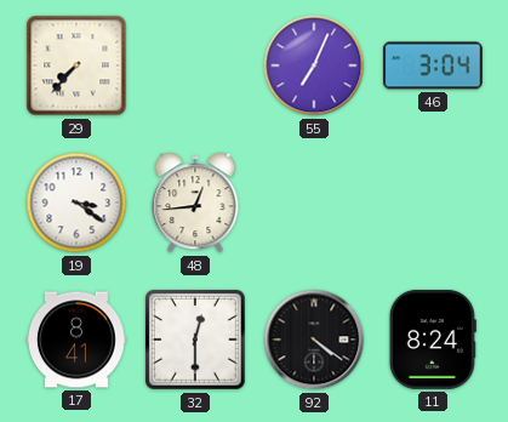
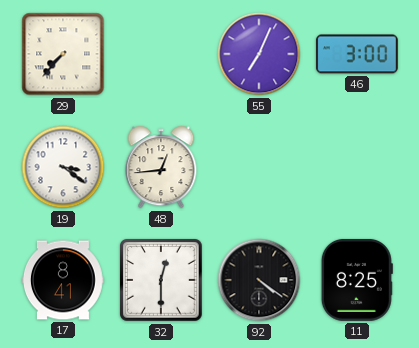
46: 3:04 -> 3:00
11: 8:24 -> 8:25
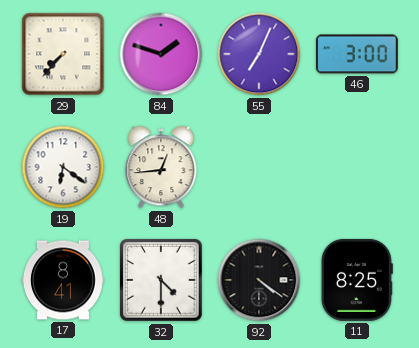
84: none -> 1:48
19: 3:21 -> 6:21
32: 12:30 -> 4:30
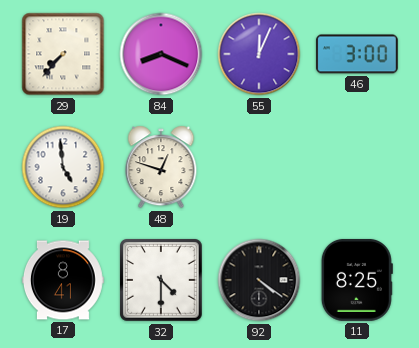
84: 1:48 -> 8:19
55: 7:04 -> 12:04
19: 6:21 -> 4:59
48: 12:44 -> 12:48
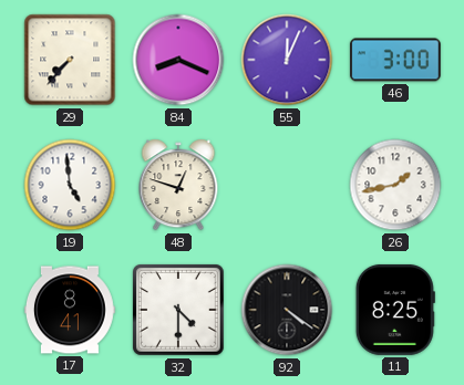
26: none -> 1:43
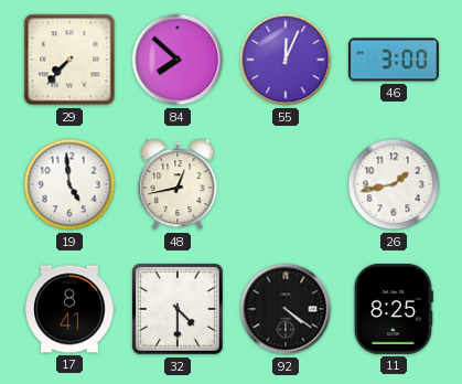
84: 8:19 -> 7:52
48: 12:48 -> 12:43
